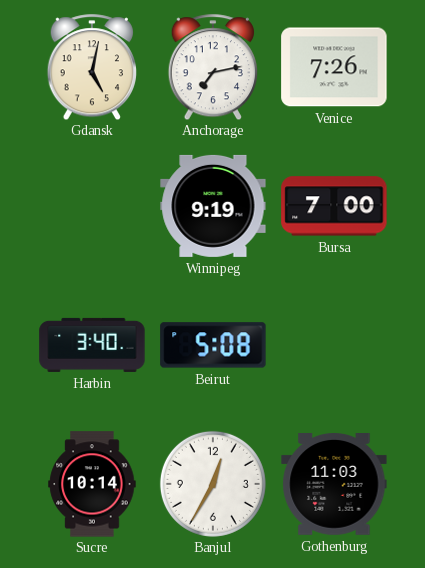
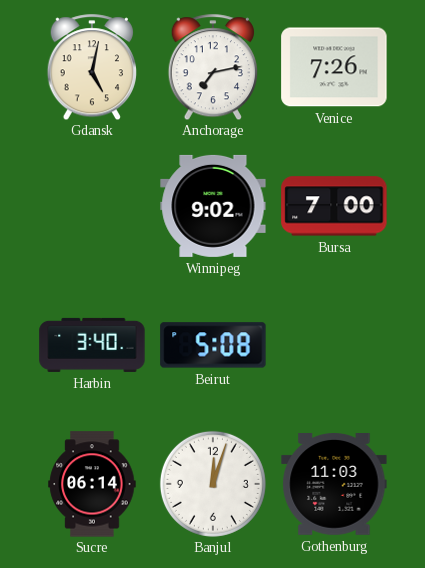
Winnipeg: 9:19 -> 9:02
Sucre: 10:14 -> 06:14
Banjul: 12:35 -> 12:03
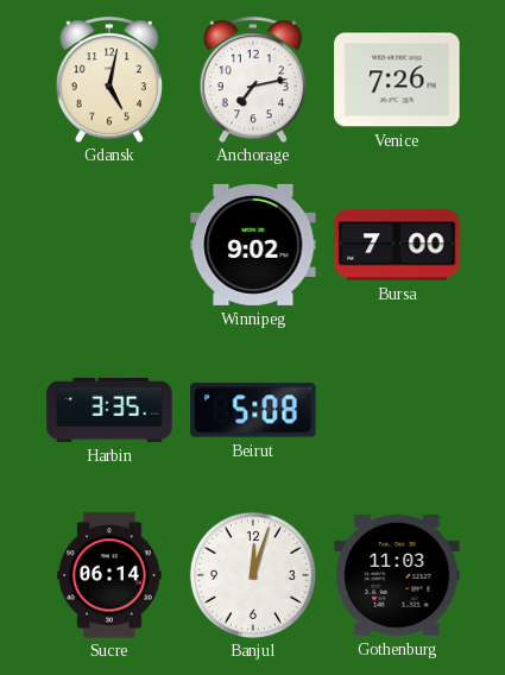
Harbin: 3:40 -> 3:35
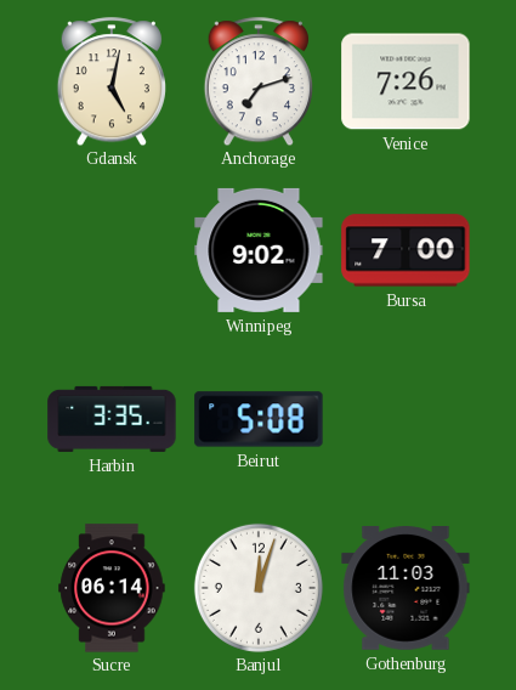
Anchorage: 7:13 -> 7:12
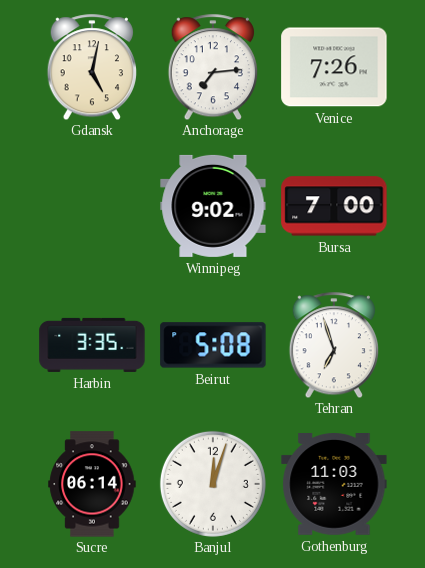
Anchorage: 7:12 -> 7:14
Tehran: none -> 6:57
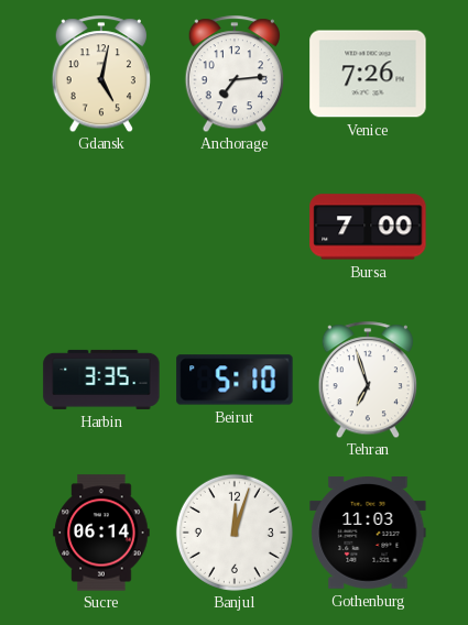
Winnipeg: 9:02 -> none
Beirut: 5:08 -> 5:10
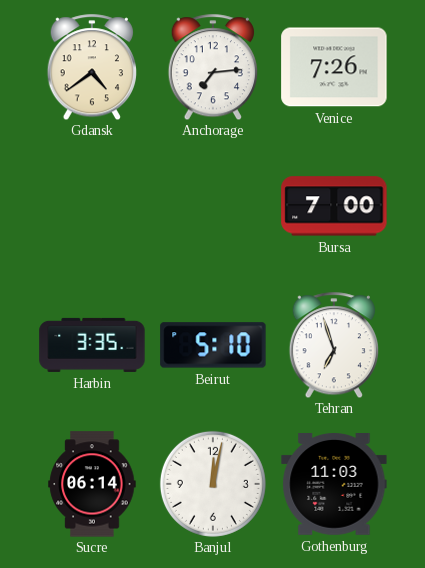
Gdansk: 5:02 -> 4:39
Banjul: 12:03 -> 12:02
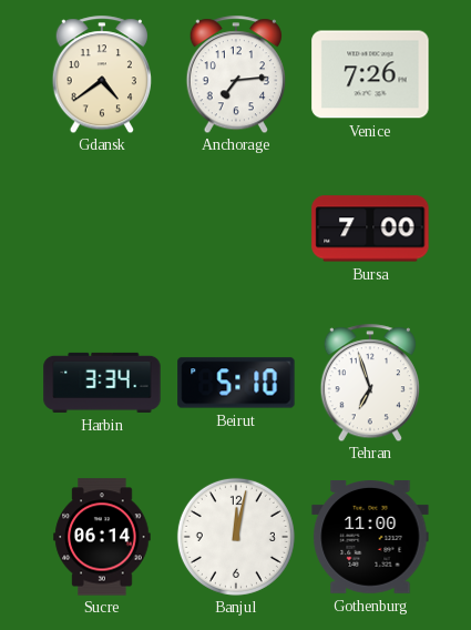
Harbin: 3:35 -> 3:34
Gothenburg: 11:03 -> 11:00
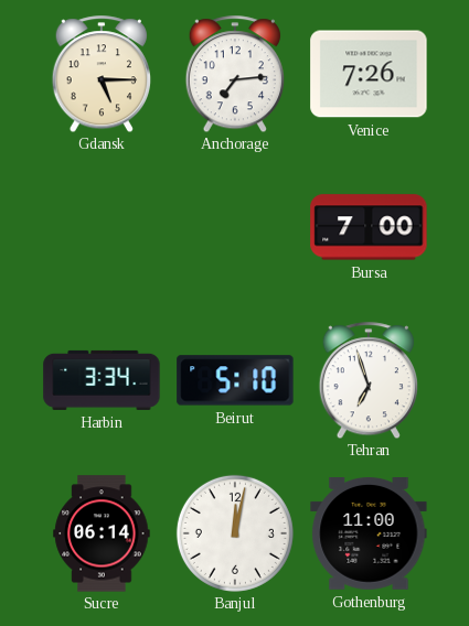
Gdansk: 4:39 -> 5:15
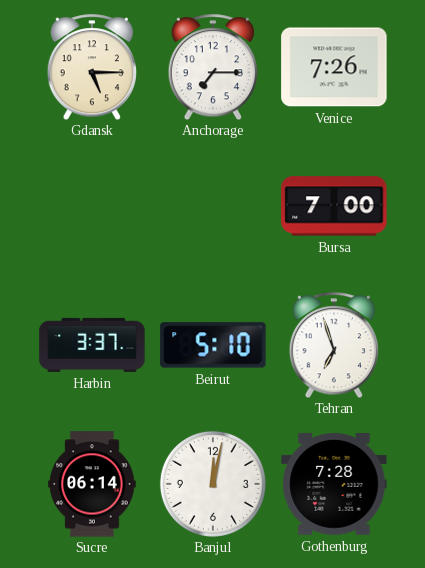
Anchorage: 7:14 -> 7:15
Harbin: 3:34 -> 3:37
Gothenburg: 11:00 -> 7:28
